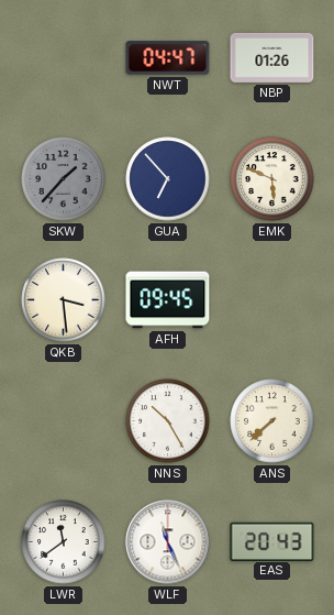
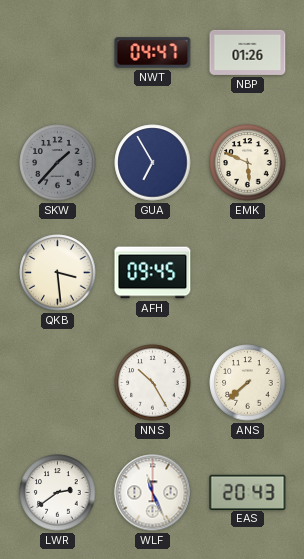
GUA: 6:53 -> 6:55
LWR: 11:39 -> 2:39
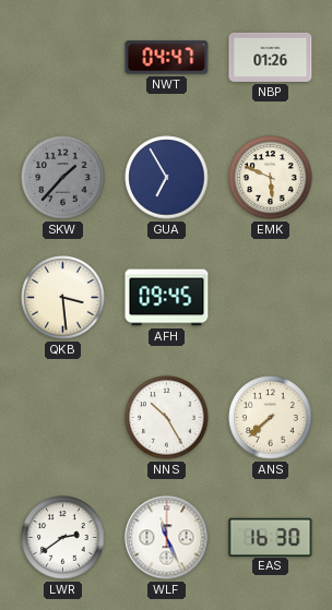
EAS: 20:43 -> 16:30
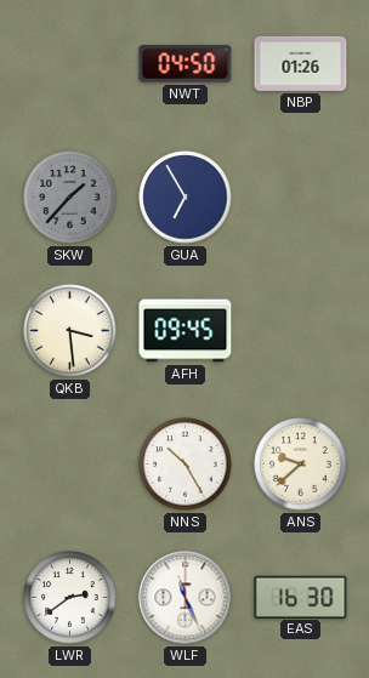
NWT: 04:47 -> 04:50
EMK: 5:49 -> none
ANS: 7:38 -> 9:38
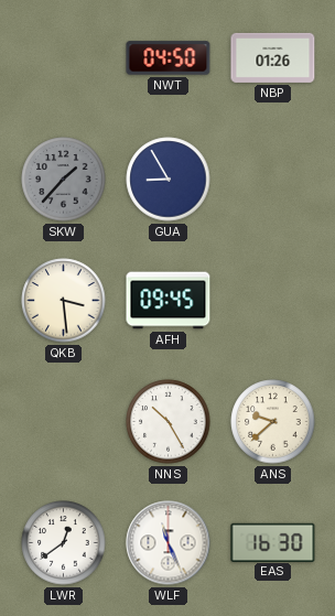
GUA: 6:55 -> 8:55
LWR: 2:39 -> 12:39
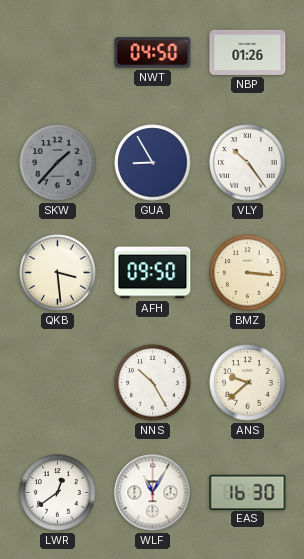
VLY: none -> 10:24
AFH: 09:45 -> 09:50
BMZ: none -> 3:16
WLF: 11:26 -> 11:05
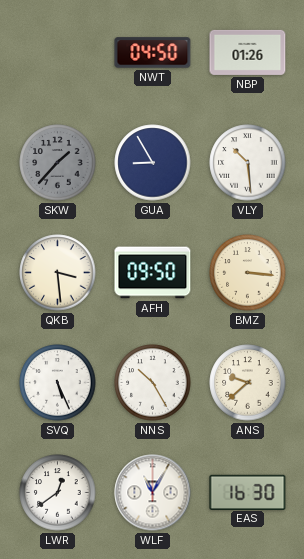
VLY: 10:24 -> 10:29
SVQ: none -> 5:26
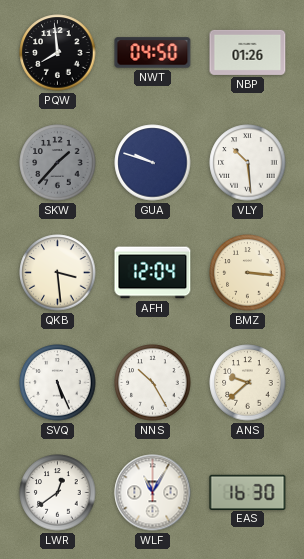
PQW: none -> 7:59
GUA: 8:55 -> 9:48
AFH: 09:50 -> 12:04
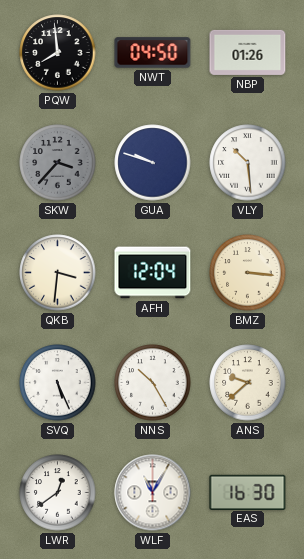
SKW: 1:37 -> 3:37
QKB: 3:29 -> 3:31
